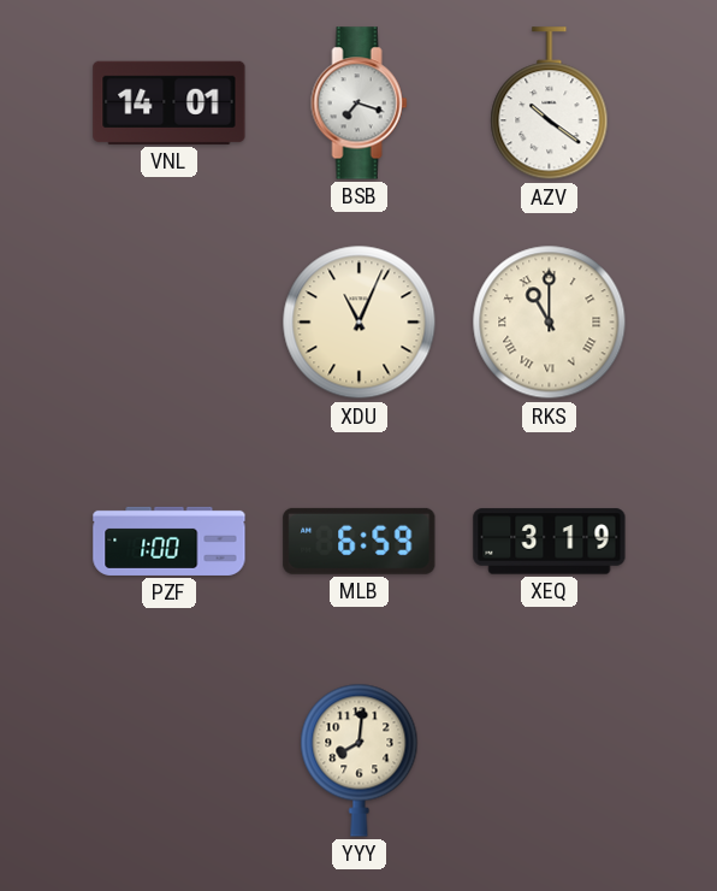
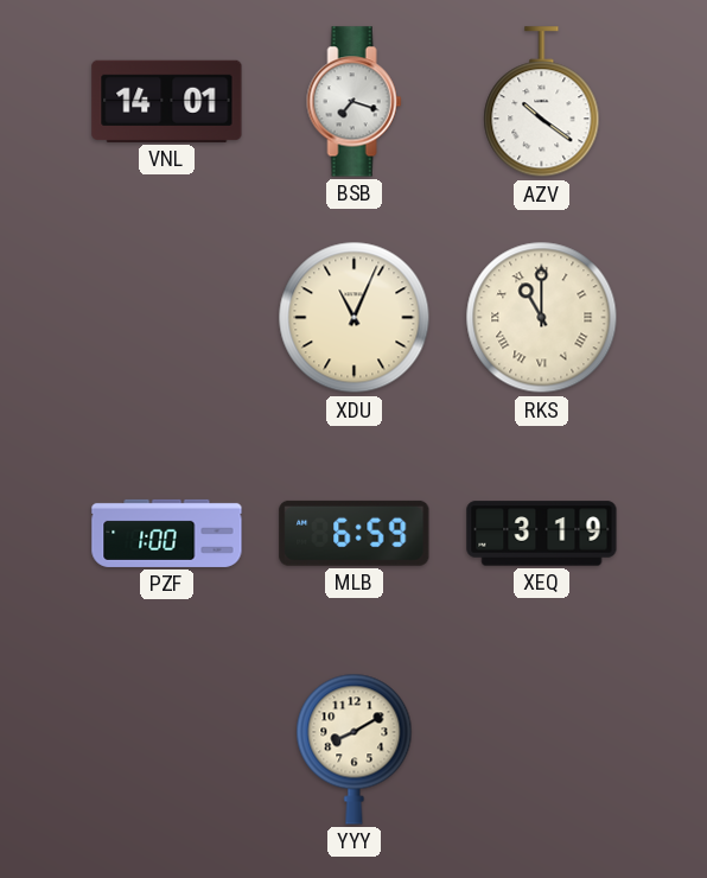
YYY: 8:01 -> 8:10
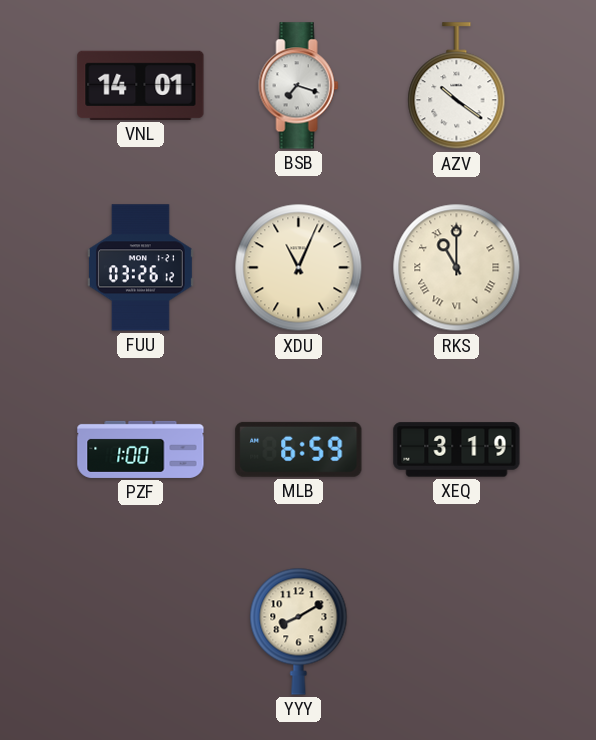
FUU: none -> 03:26
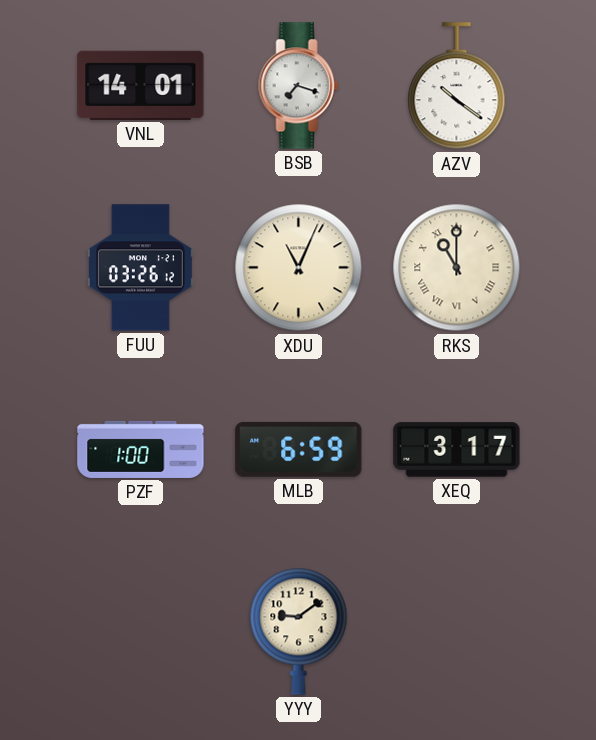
XEQ: 3:19 -> 3:17
YYY: 8:10 -> 9:09
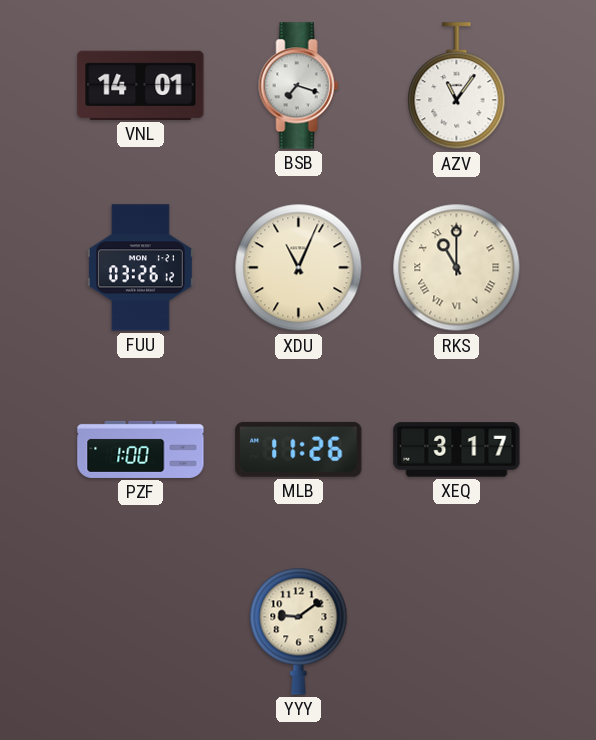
AZV: 10:21 -> 11:06
MLB: 6:59 -> 11:26
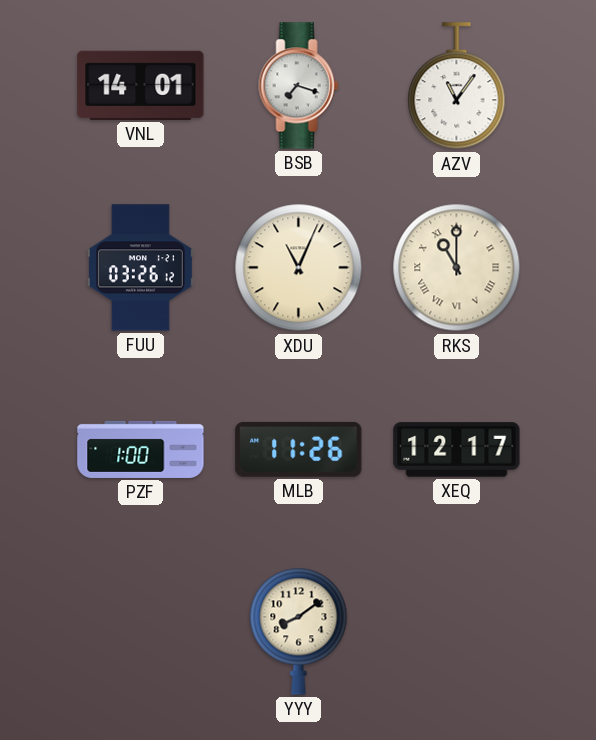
XEQ: 3:17 -> 12:17
YYY: 9:09 -> 8:09
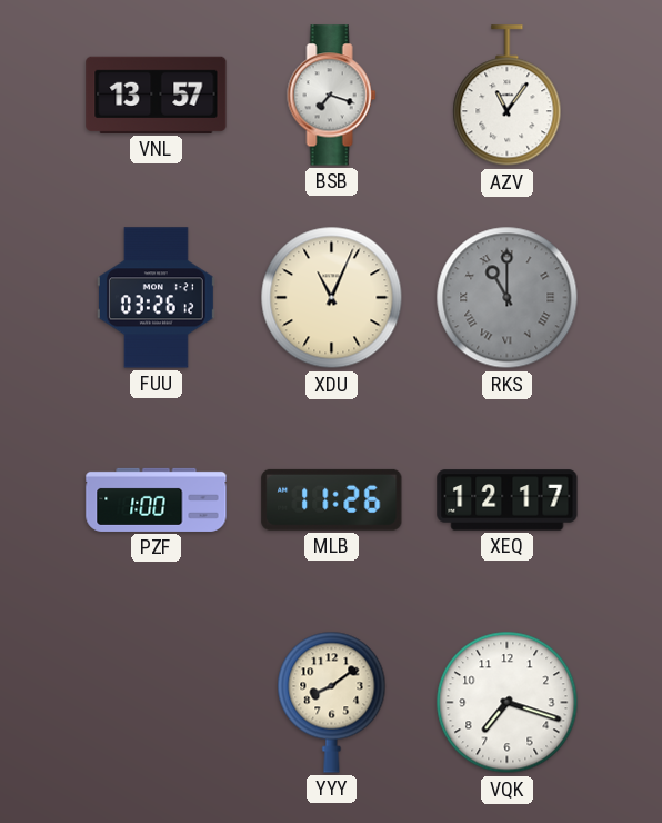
VNL: 14:01 -> 13:57
RKS dial: cream -> grey
VQK: none -> 7:18
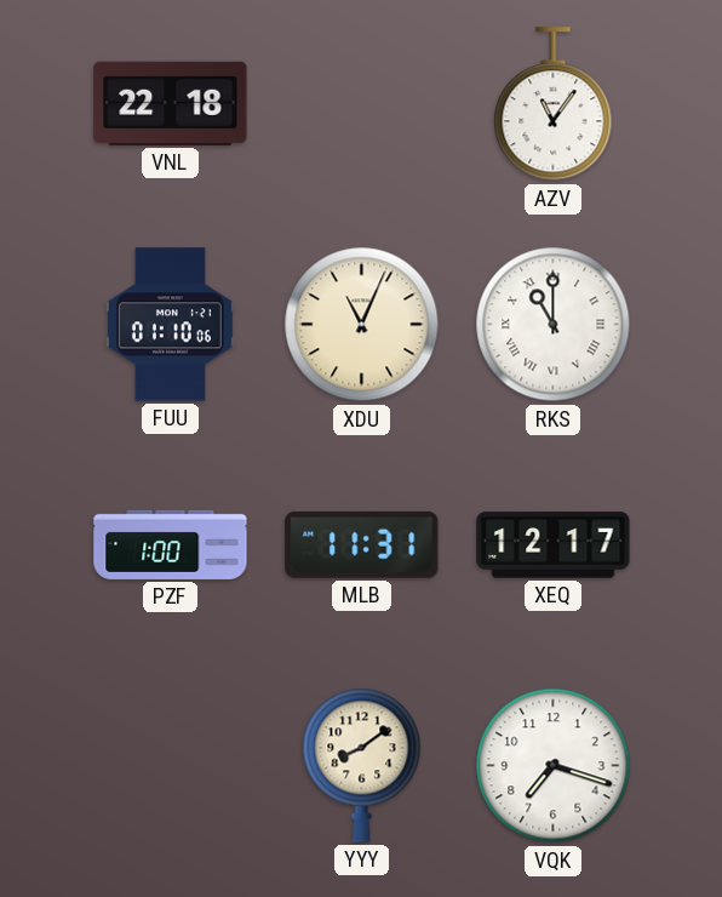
VNL: 13:57 -> 22:18
BSB: 7:18 -> none
FUU: 03:26 -> 01:10
RKS dial: grey -> white
MLB: 11:26 -> 11:31
